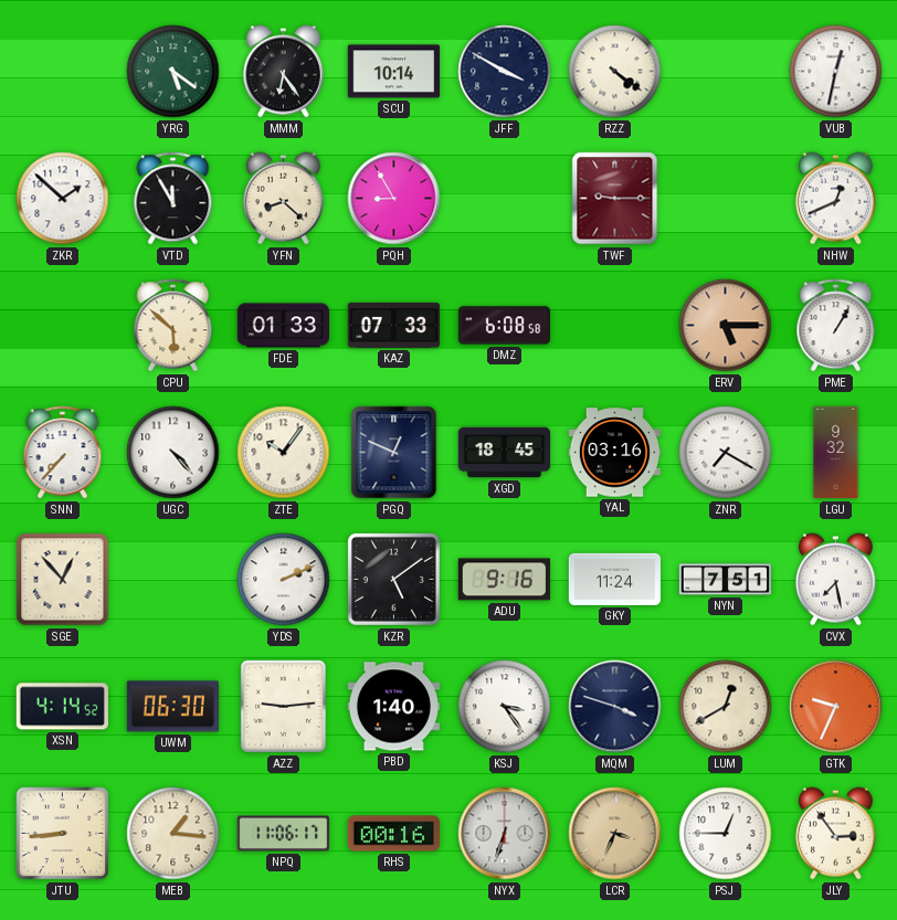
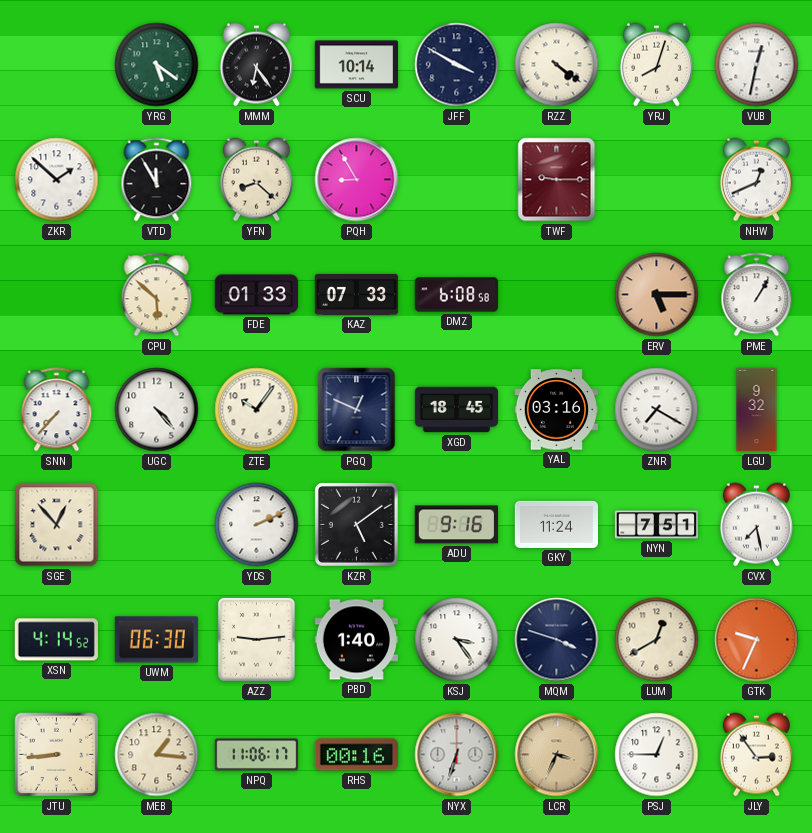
YRJ: none -> 8:03
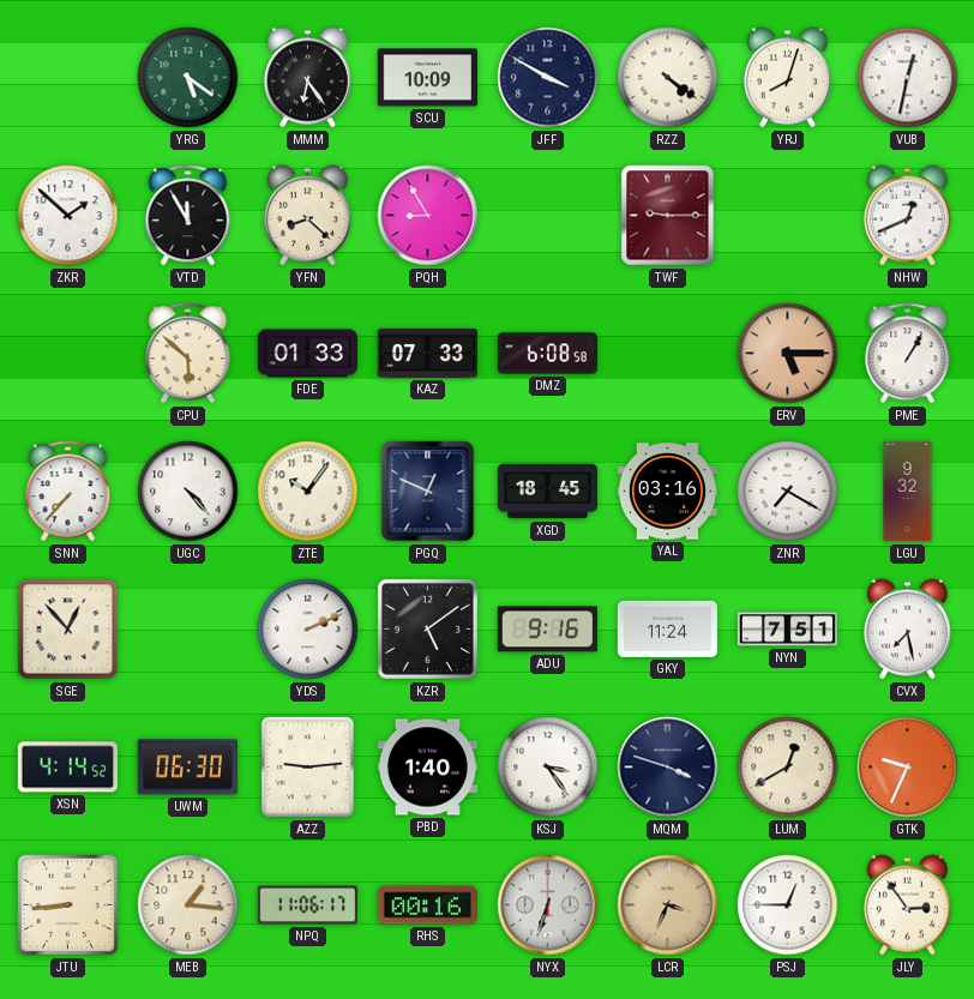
SCU: 10:14 -> 10:09
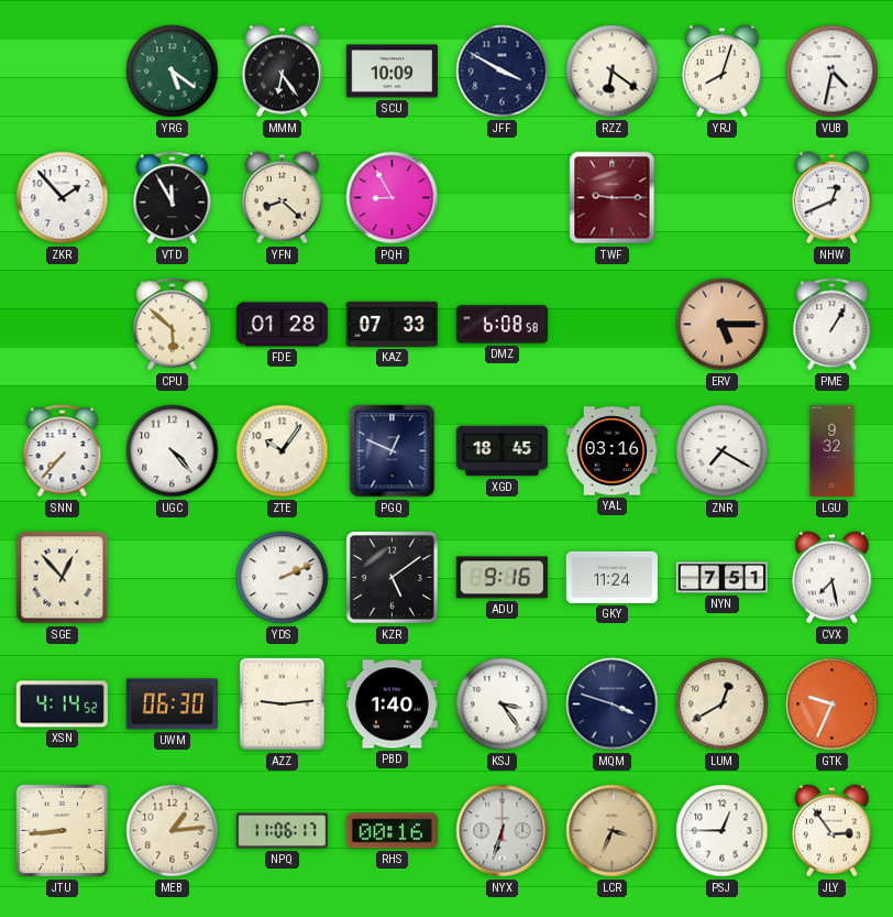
RZZ: 4:21 -> 6:21
VUB: 12:32 -> 4:32
ZKR: 1:52 -> 1:53
FDE: 01:33 -> 01:28
MEB: 1:16 -> 1:14
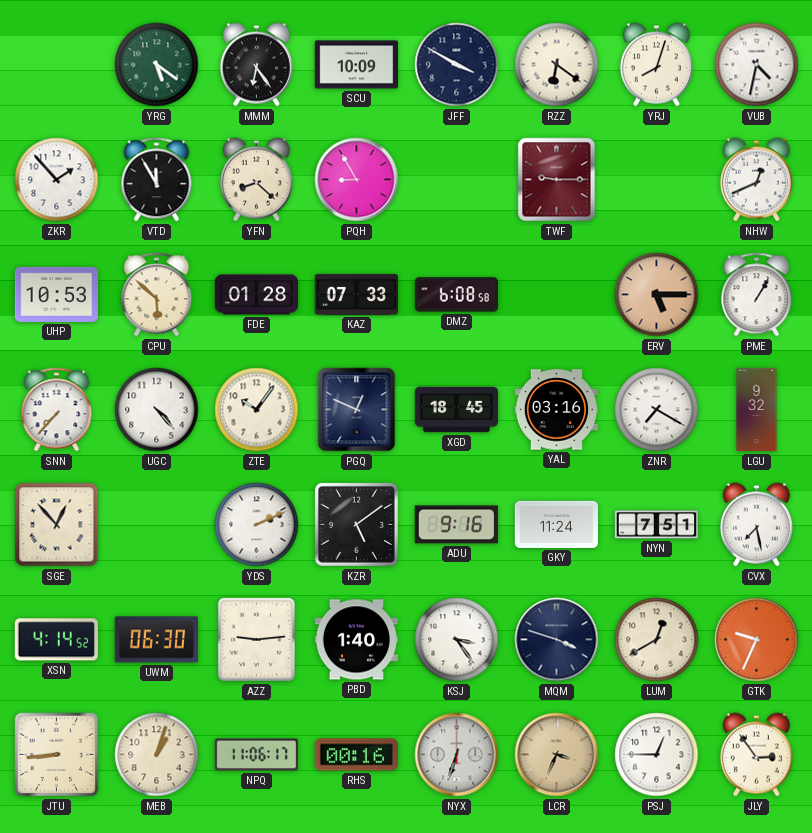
UHP: none -> 10:53
MEB: 1:14 -> 1:03
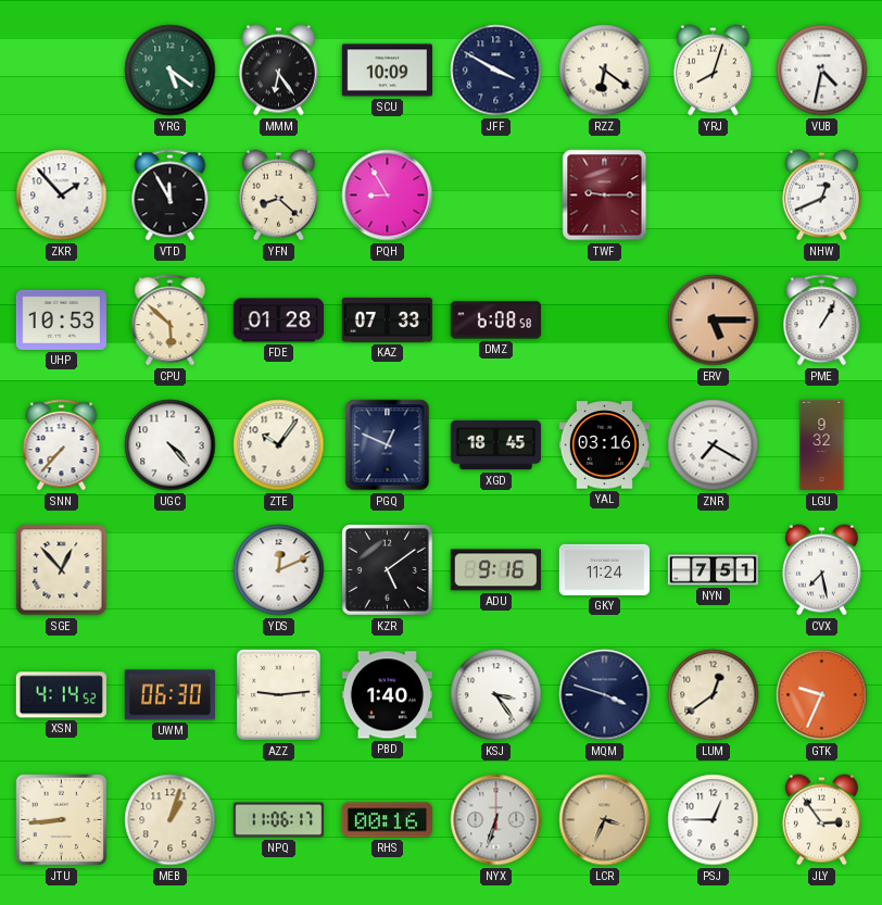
YDS: 2:11 -> 12:11
LUM: 12:40 -> 12:39
